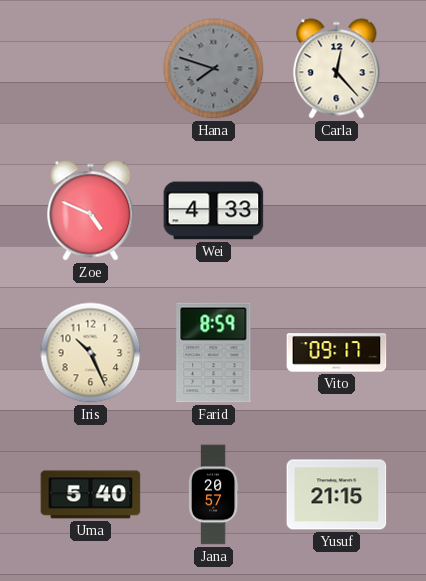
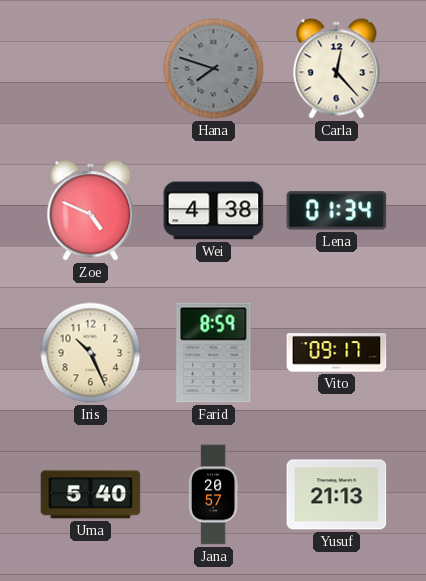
Wei: 4:33 -> 4:38
Lena: none -> 01:34
Yusuf: 21:15 -> 21:13
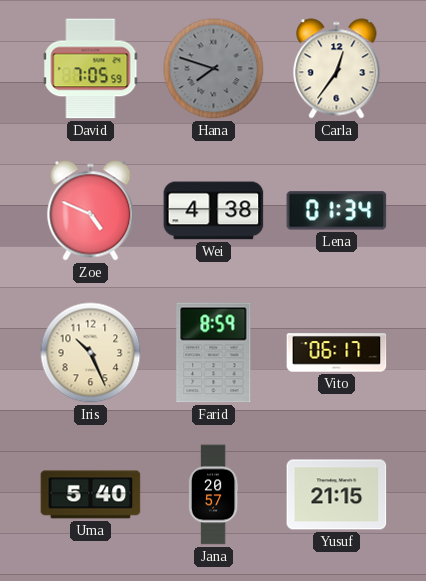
David: none -> 7:05
Carla: 12:23 -> 12:36
Vito: 09:17 -> 06:17
Yusuf: 21:13 -> 21:15
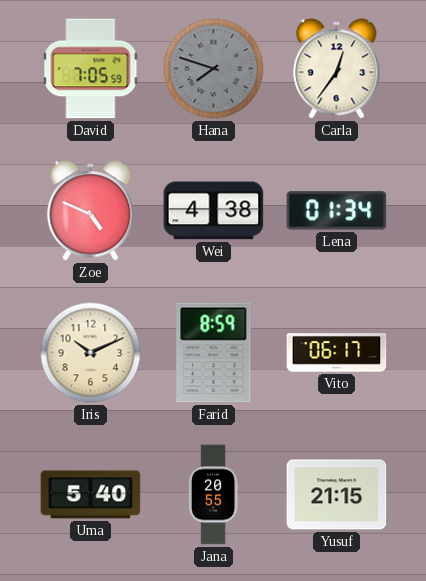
Iris: 10:26 -> 10:11
Jana: 20:57 -> 20:55
